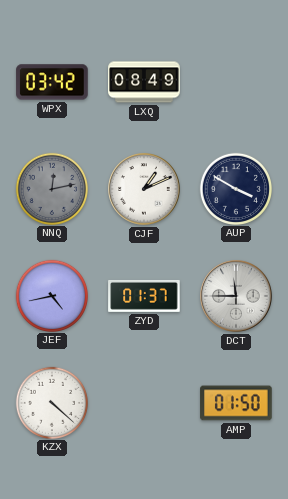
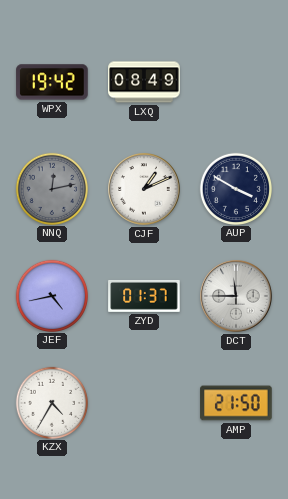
WPX: 03:42 -> 19:42
KZX: 4:22 -> 4:35
AMP: 01:50 -> 21:50
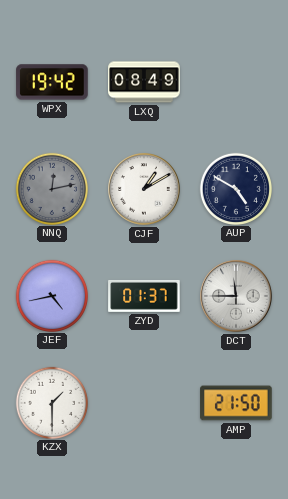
CJF: 1:11 -> 1:10
AUP: 3:50 -> 4:50
KZX: 4:35 -> 1:30
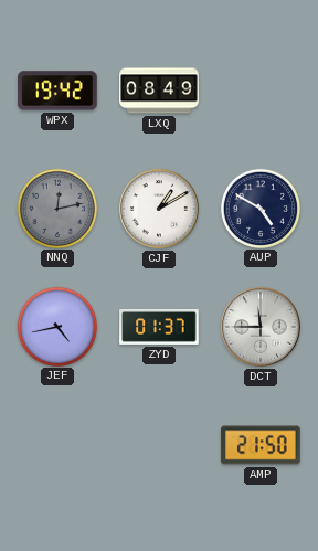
KZX: 1:30 -> none
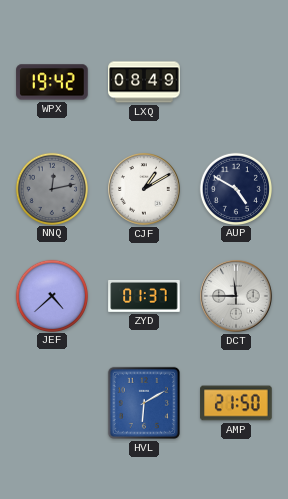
JEF: 4:43 -> 4:38
HVL: none -> 6:10
